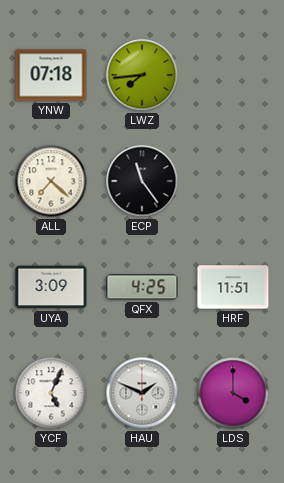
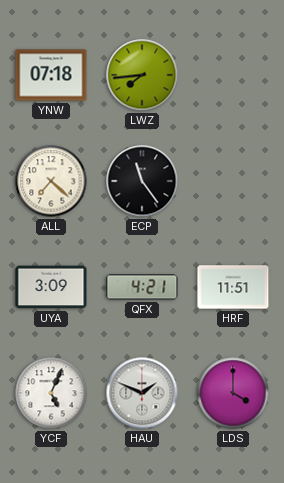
QFX: 4:25 -> 4:21
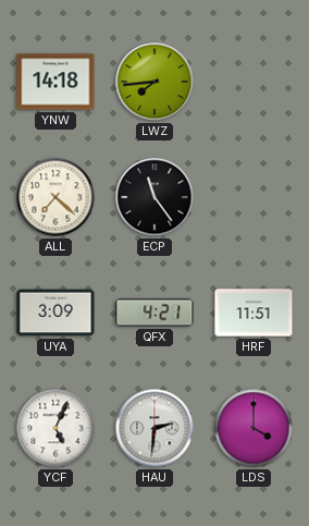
YNW: 07:18 -> 14:18
HAU: 1:49 -> 2:31
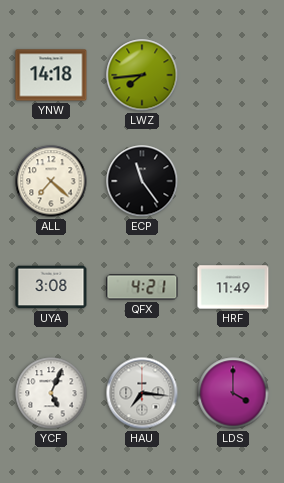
UYA: 3:09 -> 3:08
HRF: 11:51 -> 11:49
HAU: 2:31 -> 7:16
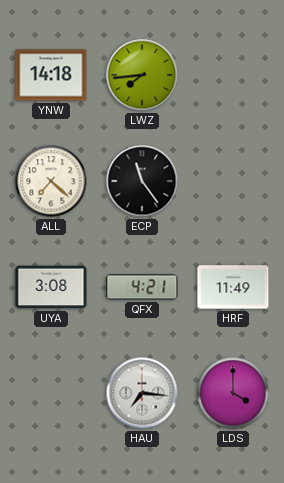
YCF: 5:04 -> none
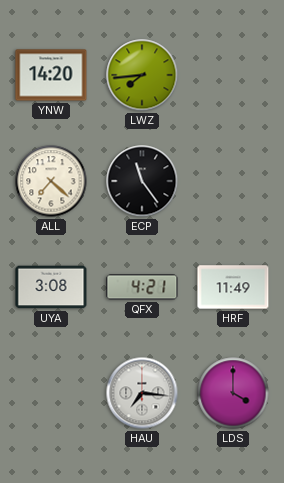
YNW: 14:18 -> 14:20
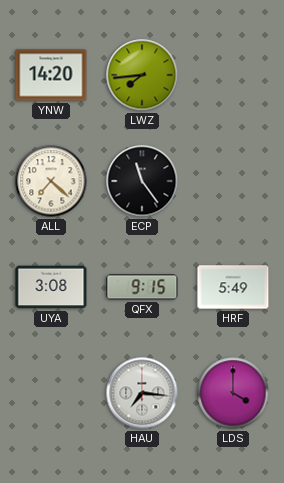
QFX: 4:21 -> 9:15
HRF: 11:49 -> 5:49
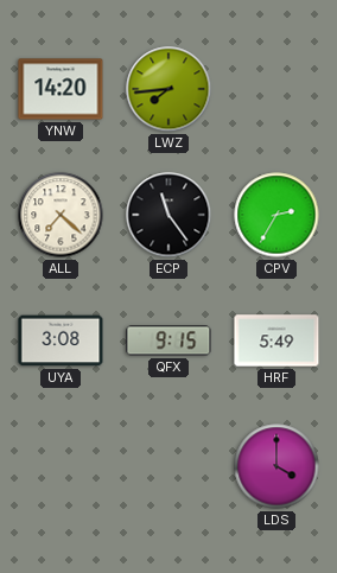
CPV: none -> 2:35
HAU: 7:16 -> none
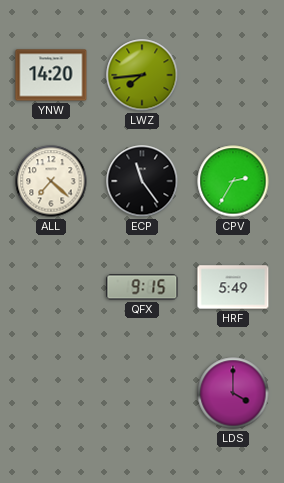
UYA: 3:08 -> none
